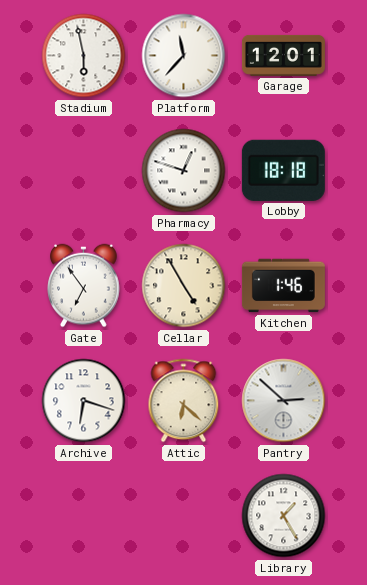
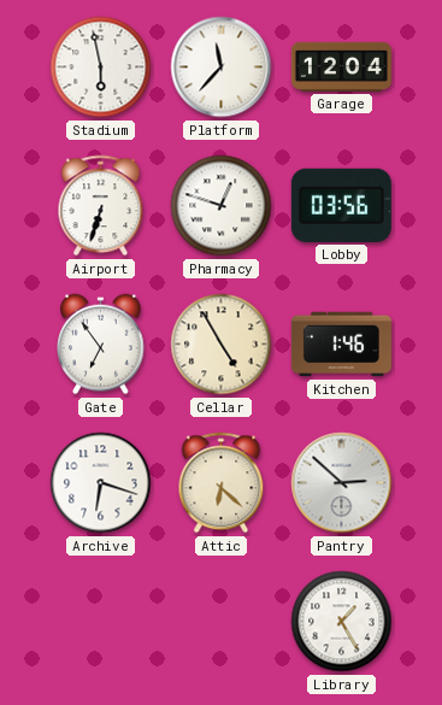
Garage: 12:01 -> 12:04
Airport: none -> 6:33
Lobby: 18:18 -> 03:56
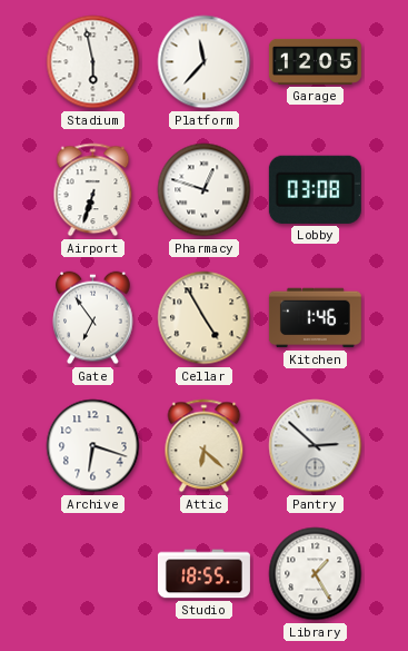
Garage: 12:04 -> 12:05
Lobby: 03:56 -> 03:08
Studio: none -> 18:55
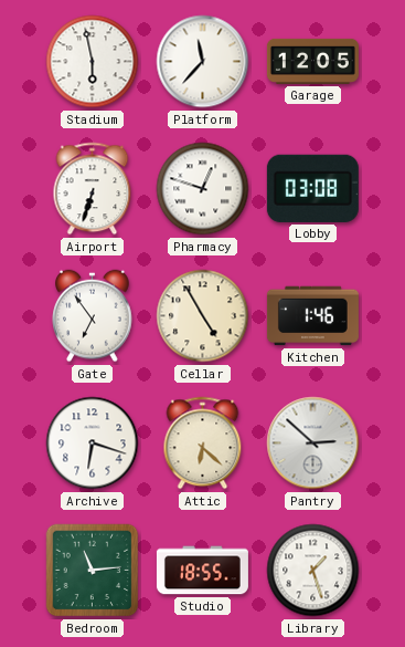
Bedroom: none -> 11:14
Library: 1:25 -> 1:27
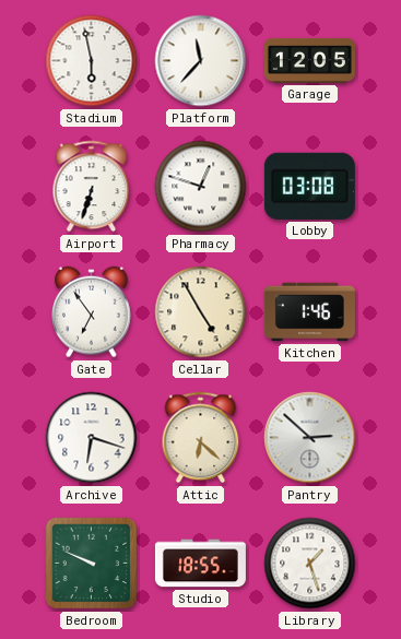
Bedroom: 11:14 -> 9:49
